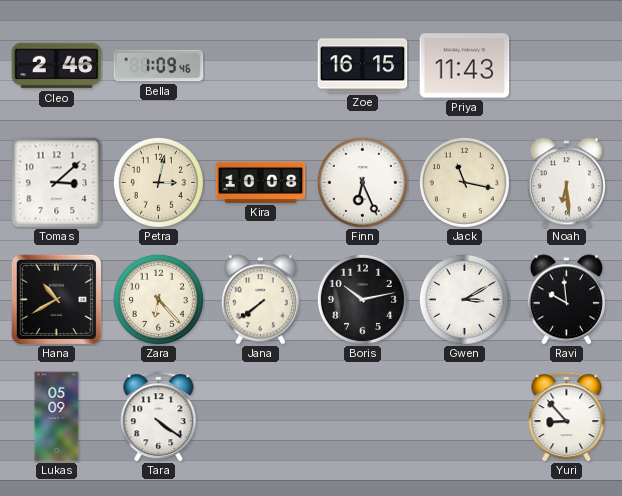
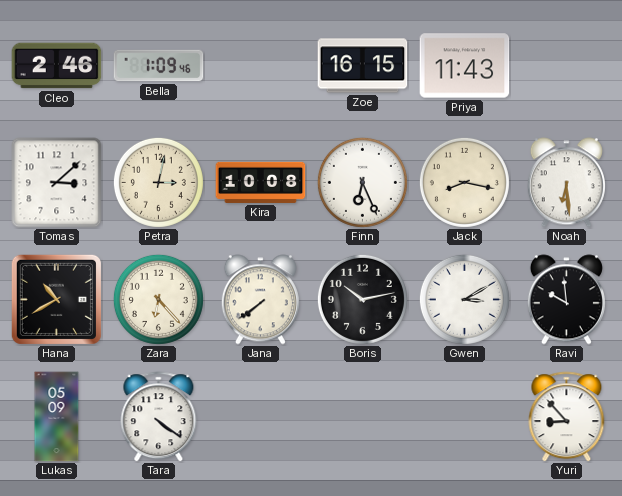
Jack: 11:17 -> 8:17
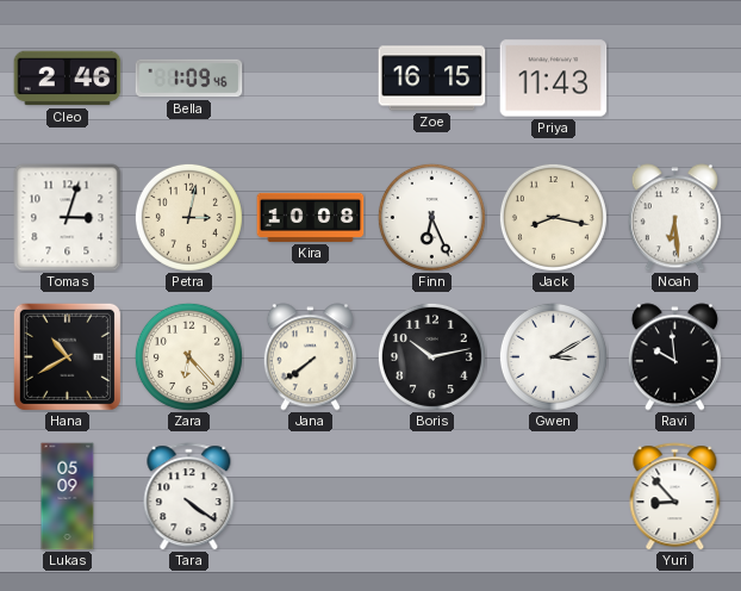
Tomas: 3:08 -> 3:03
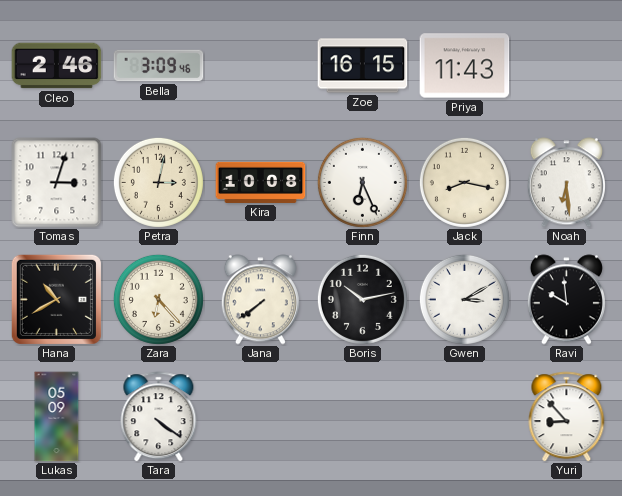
Bella: 1:09 -> 3:09
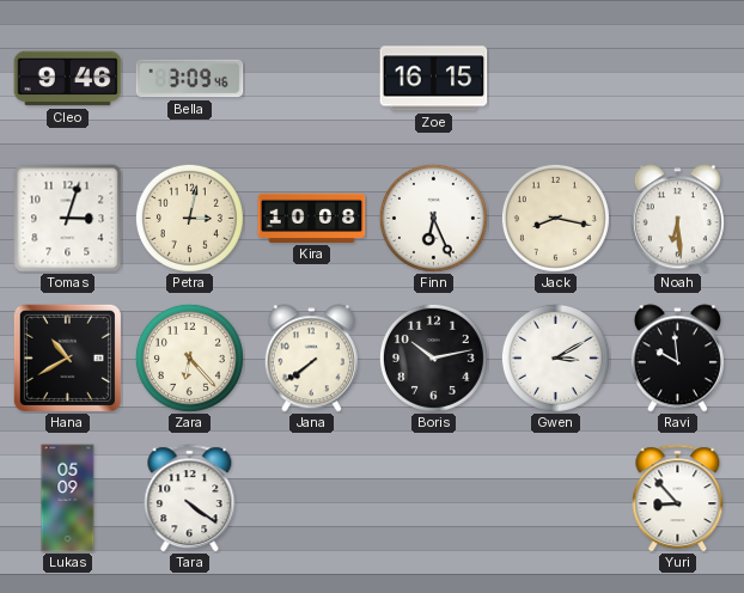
Cleo: 2:46 -> 9:46
Priya: 11:43 -> none
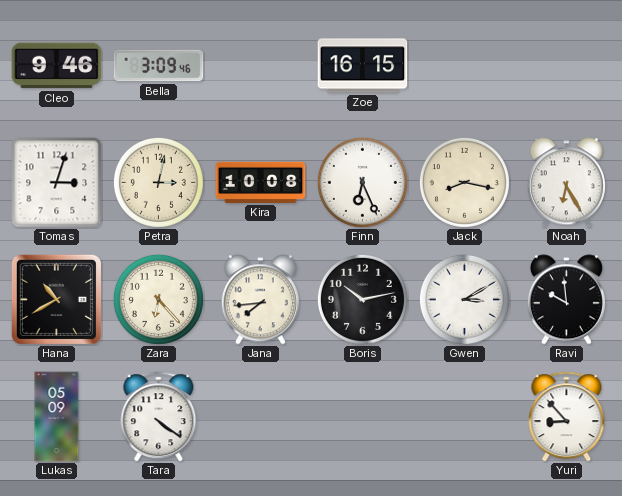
Noah: 6:29 -> 6:25
Jana: 7:39 -> 7:44
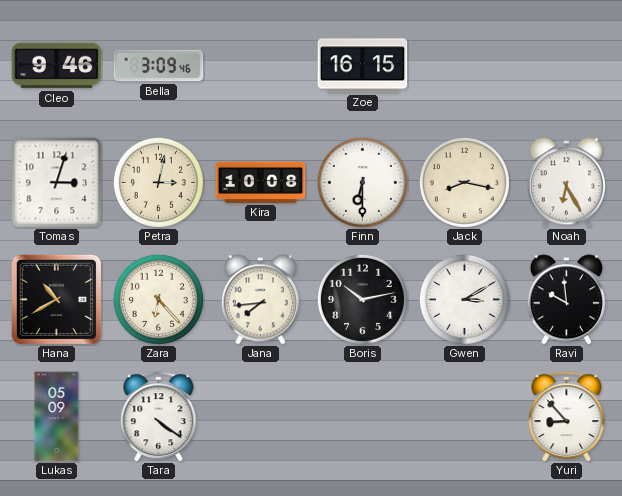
Finn: 6:26 -> 6:30
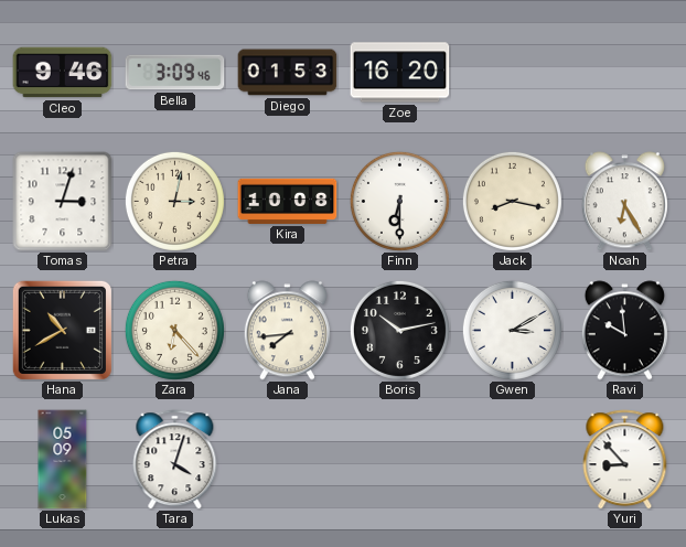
Diego: none -> 01:53
Zoe: 16:15 -> 16:20
Tara: 4:21 -> 4:03
